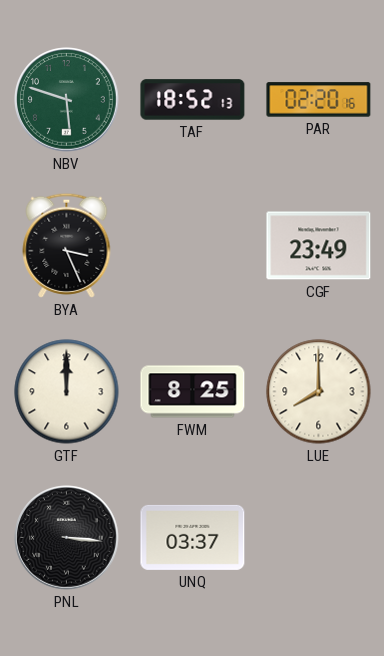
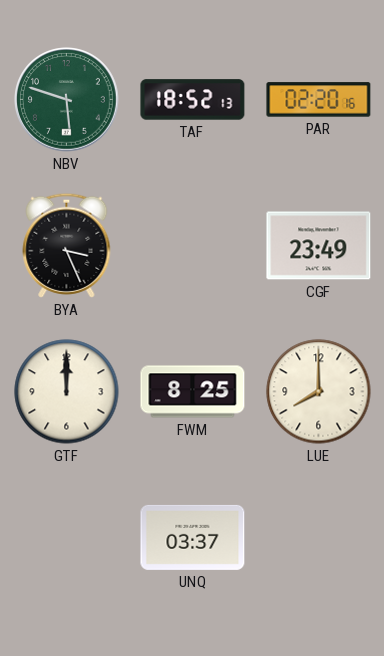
PNL: 3:16 -> none
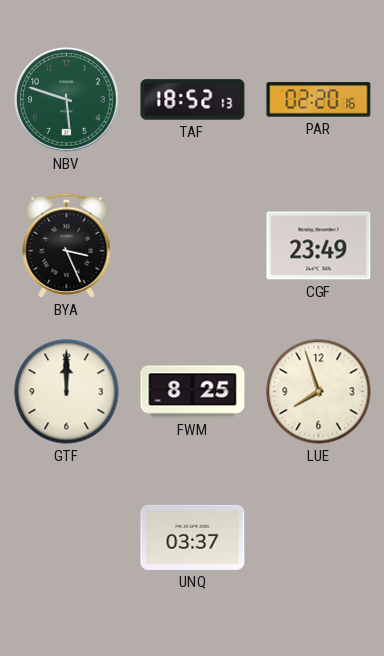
LUE: 8:00 -> 7:57
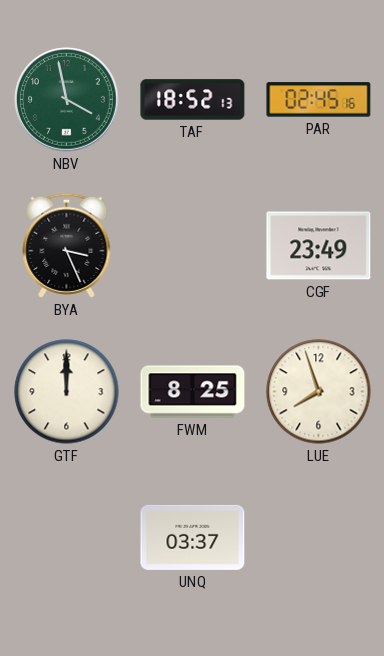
NBV: 5:48 -> 3:58
PAR: 02:20 -> 02:45
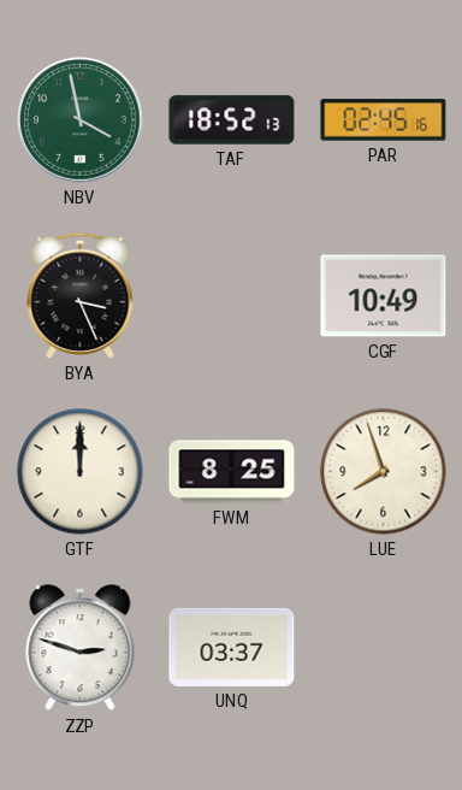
CGF: 23:49 -> 10:49
ZZP: none -> 2:48
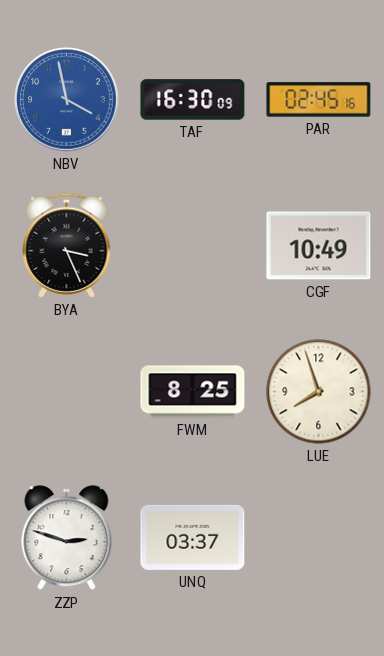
NBV dial: green -> blue
TAF: 18:52 -> 16:30
GTF: 12:00 -> none
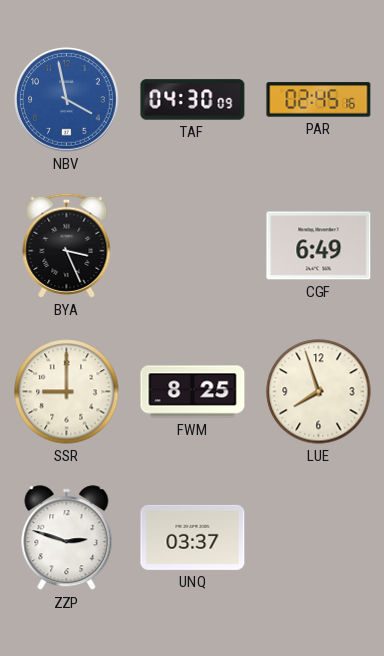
TAF: 16:30 -> 04:30
CGF: 10:49 -> 6:49
SSR: none -> 9:00
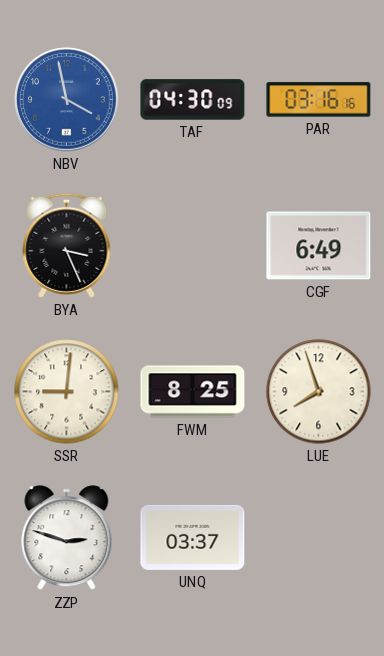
PAR: 02:45 -> 03:16
SSR: 9:00 -> 9:01
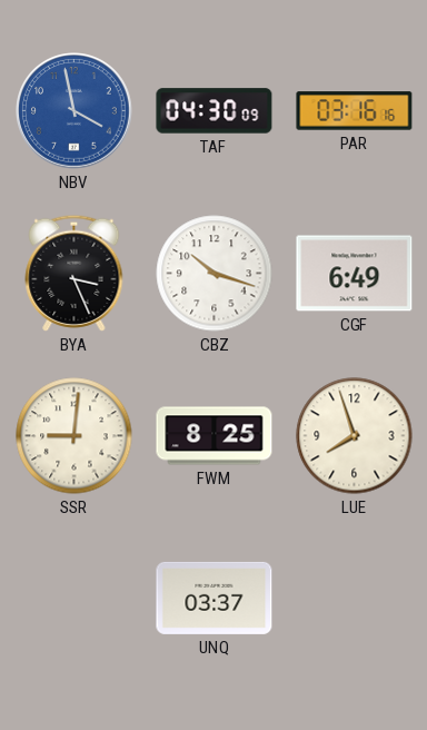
CBZ: none -> 10:18
ZZP: 2:48 -> none
